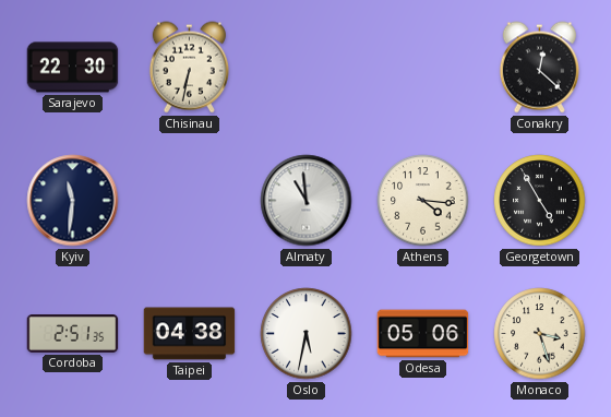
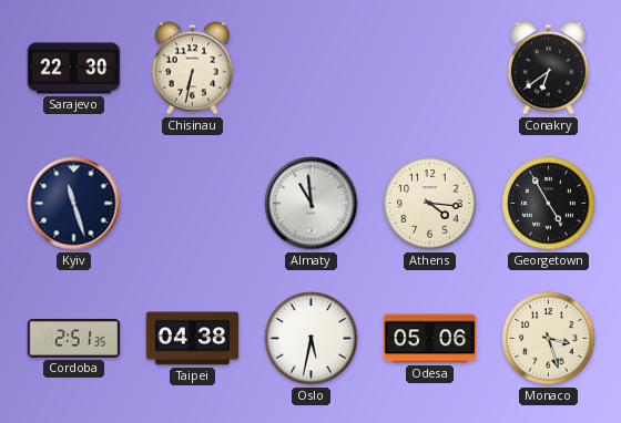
Conakry: 12:22 -> 6:39
Kyiv: 11:31 -> 11:27
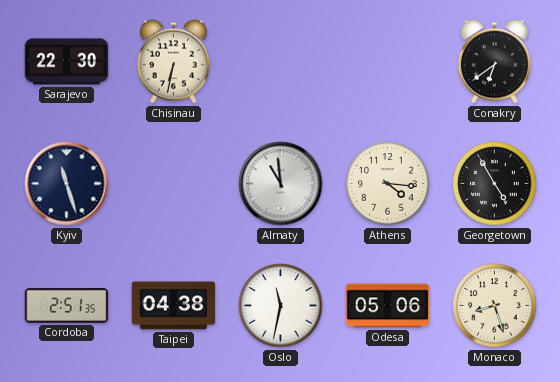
Oslo: 5:32 -> 11:32
Monaco: 3:27 -> 8:27
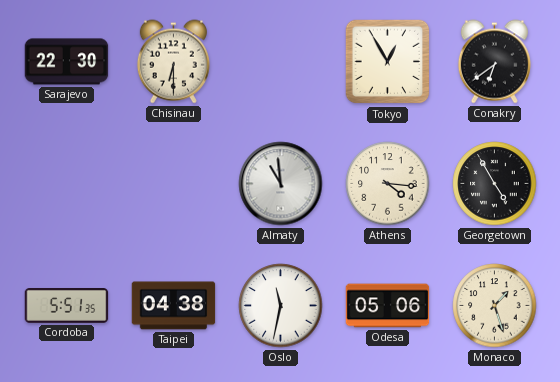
Chisinau: 6:32 -> 6:30
Tokyo: none -> 12:55
Kyiv: 11:27 -> none
Cordoba: 2:51 -> 5:51
Monaco: 8:27 -> 1:27
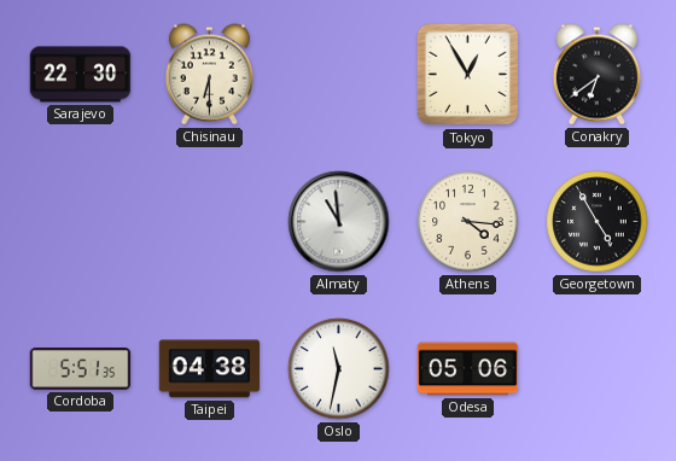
Monaco: 1:27 -> none
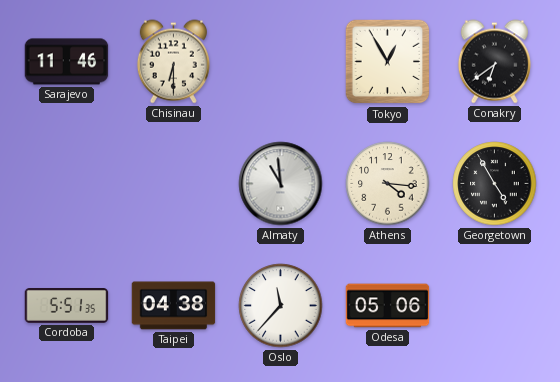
Sarajevo: 22:30 -> 11:46
Oslo: 11:32 -> 11:37
